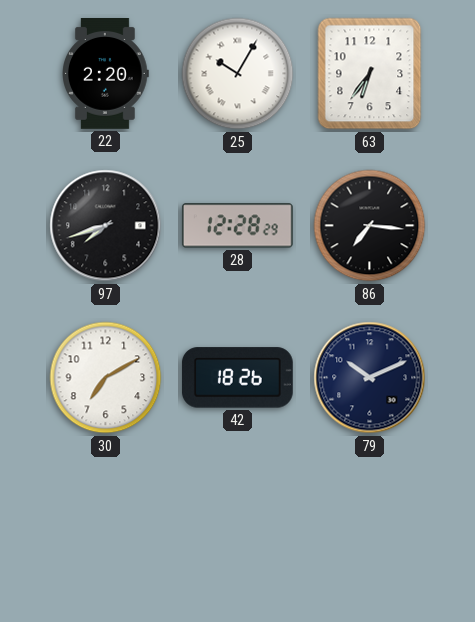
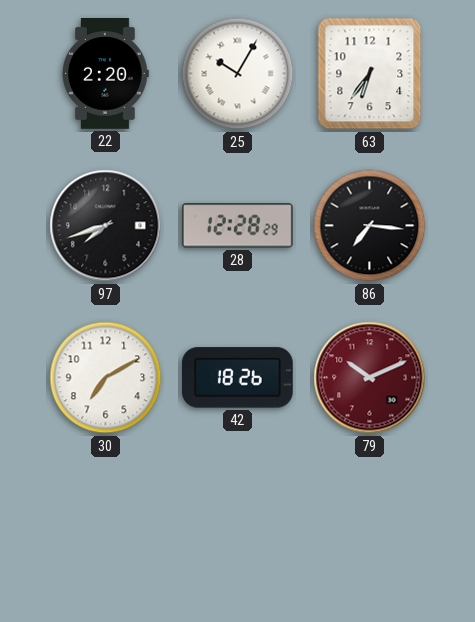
79 dial: navy -> burgundy
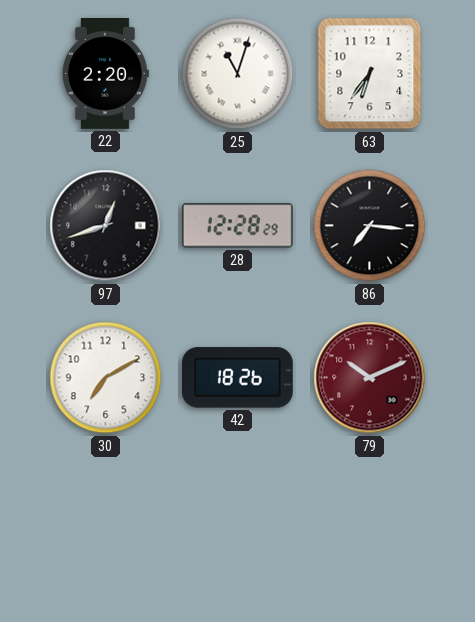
25: 10:05 -> 11:03
97: 7:42 -> 12:42
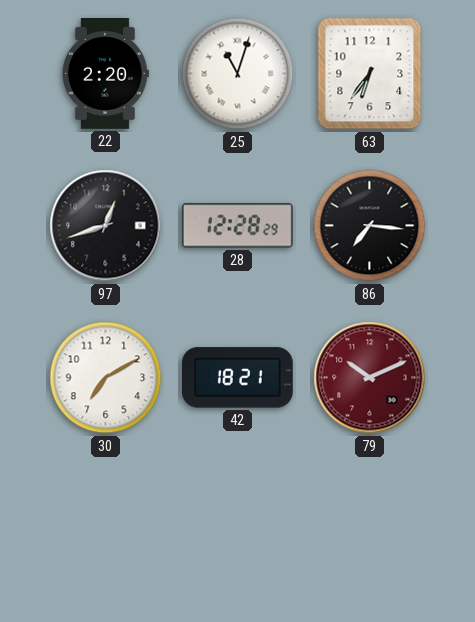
42: 18:26 -> 18:21
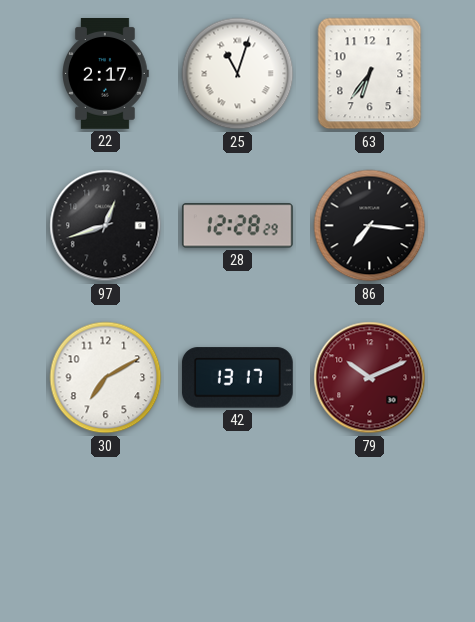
22: 2:20 -> 2:17
42: 18:21 -> 13:17
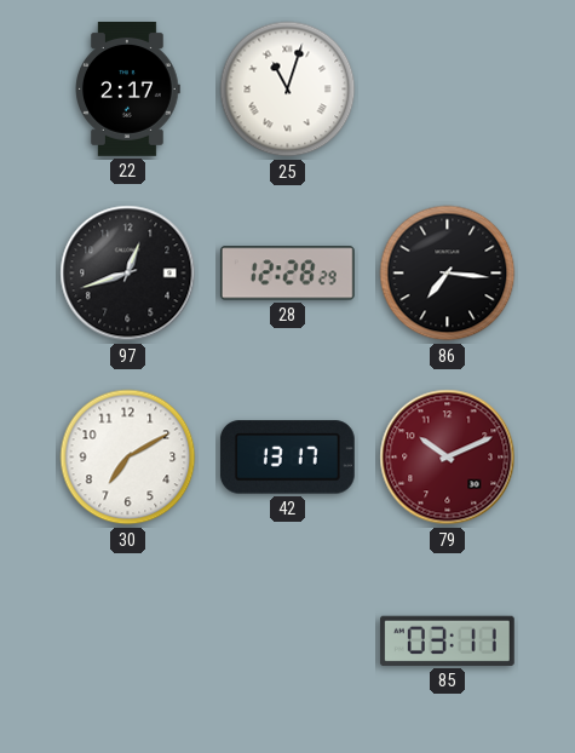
63: 6:36 -> none
85: none -> 03:11
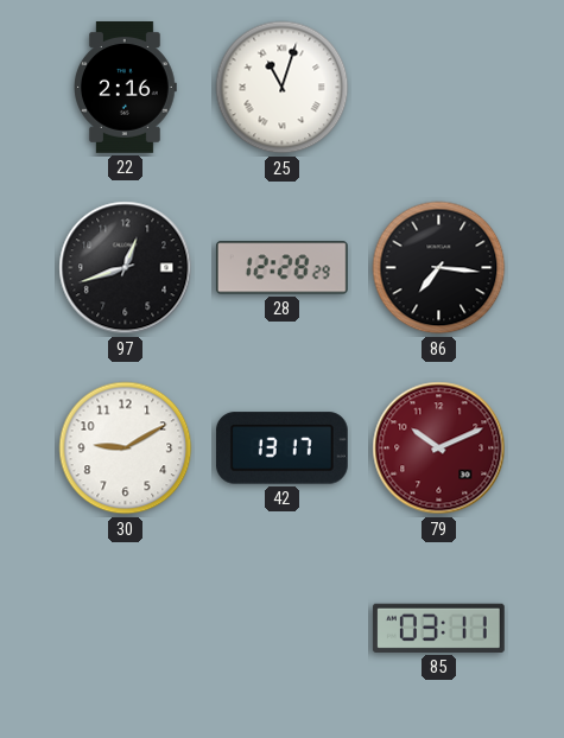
22: 2:17 -> 2:16
30: 7:10 -> 9:10
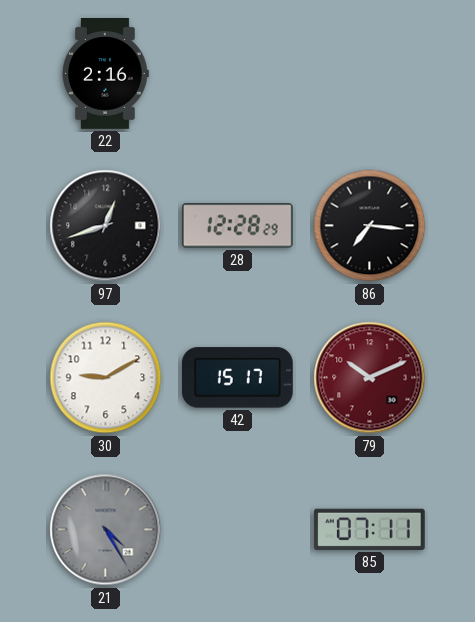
25: 11:03 -> none
42: 13:17 -> 15:17
21: none -> 4:25
85: 03:11 -> 07:11
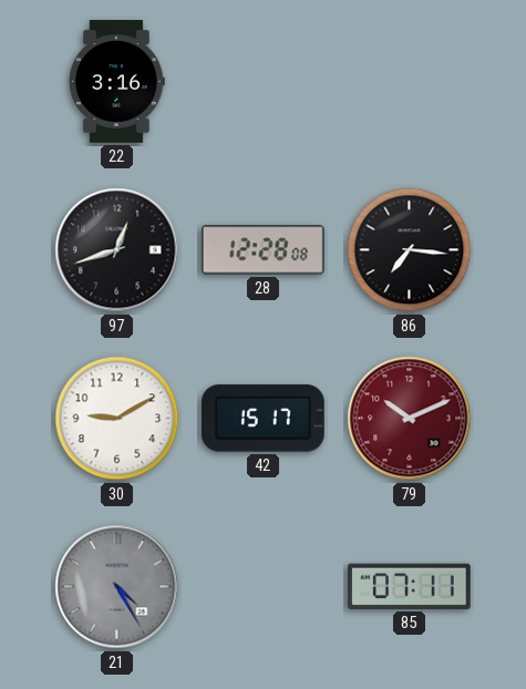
22: 2:16 -> 3:16
28: 12:28:29 -> 12:28:08
